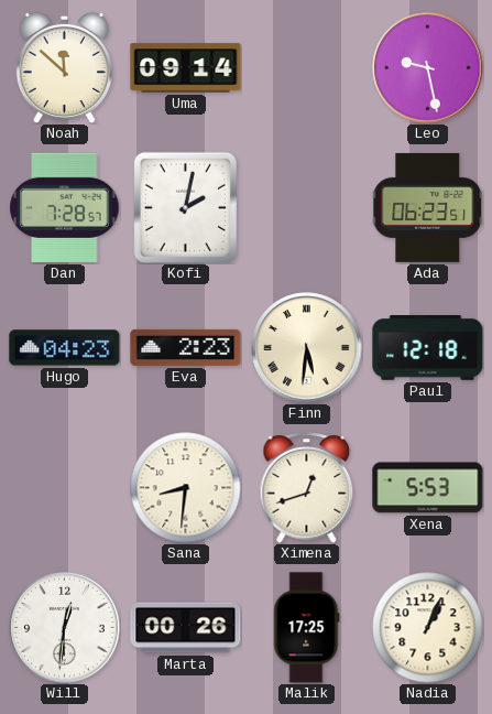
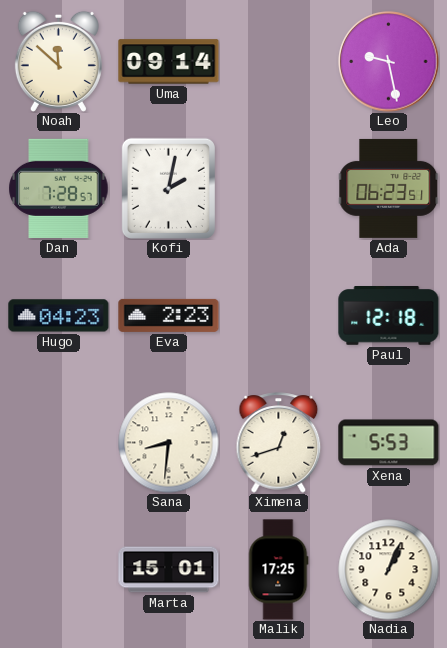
Finn: 5:31 -> none
Will: 12:31 -> none
Marta: 00:26 -> 15:01
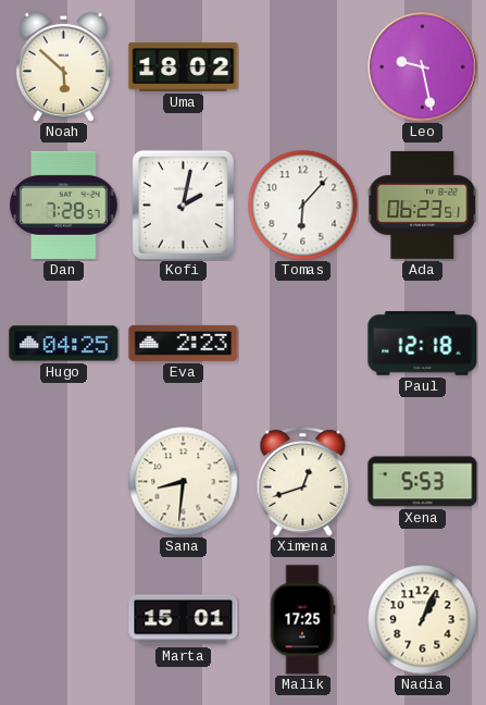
Noah: 11:52 -> 5:52
Uma: 09:14 -> 18:02
Tomas: none -> 6:07
Hugo: 04:23 -> 04:25
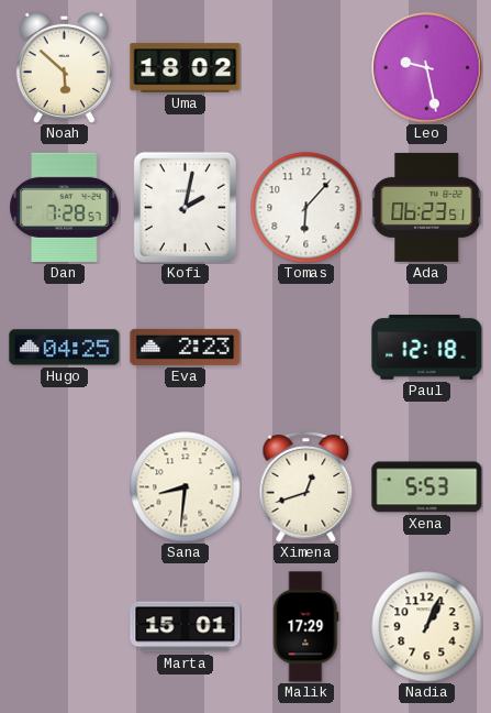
Malik: 17:25 -> 17:29
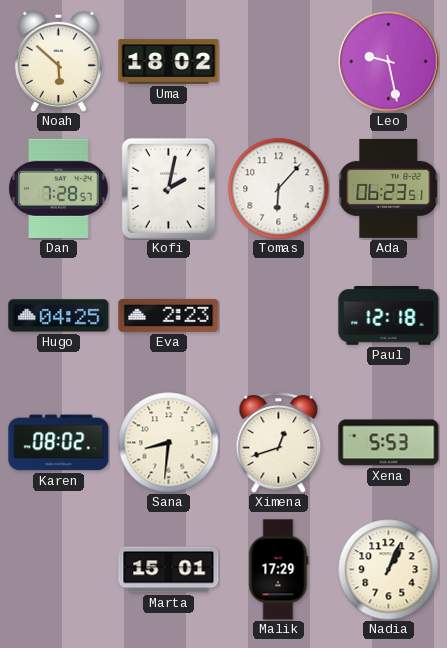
Karen: none -> 08:02
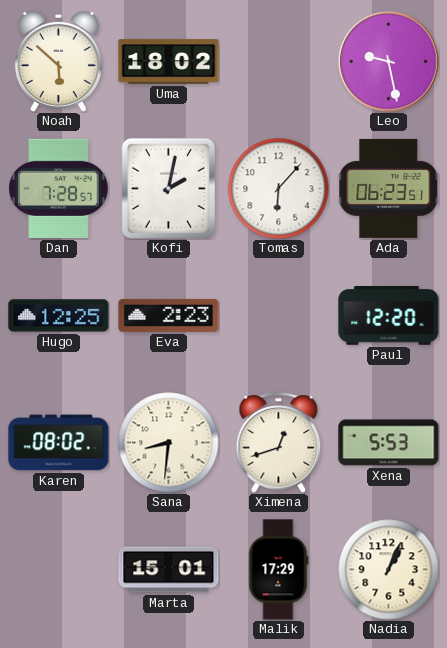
Hugo: 04:25 -> 12:25
Paul: 12:18 -> 12:20
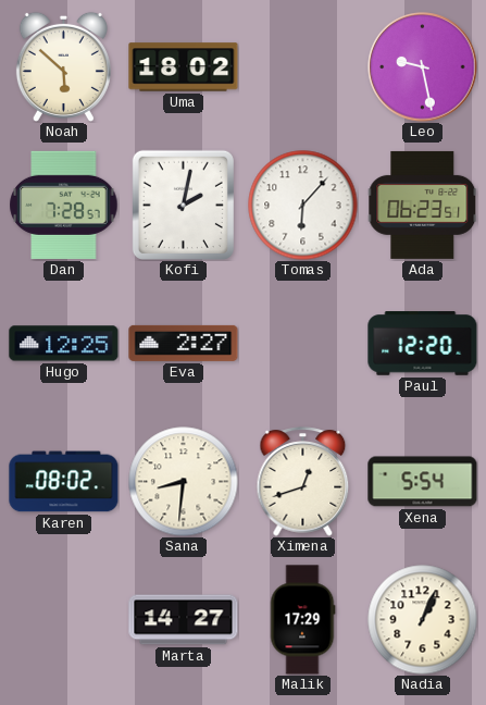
Eva: 2:23 -> 2:27
Xena: 5:53 -> 5:54
Marta: 15:01 -> 14:27
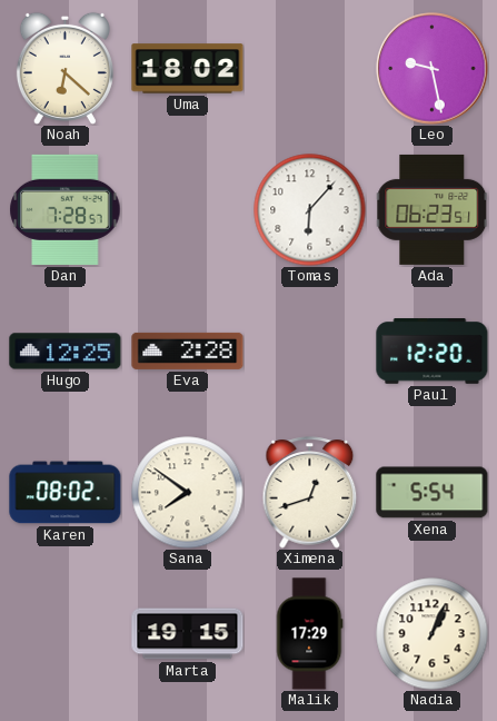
Noah: 5:52 -> 6:22
Kofi: 2:02 -> none
Eva: 2:27 -> 2:28
Sana: 8:31 -> 7:51
Marta: 14:27 -> 19:15
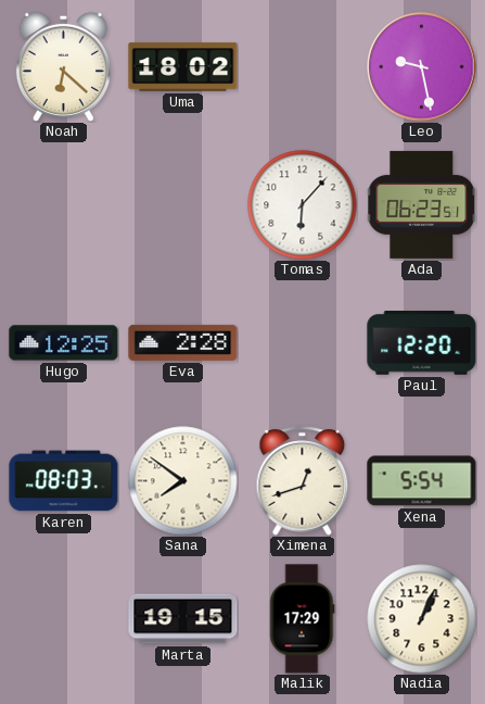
Dan: 7:28 -> none
Karen: 08:02 -> 08:03
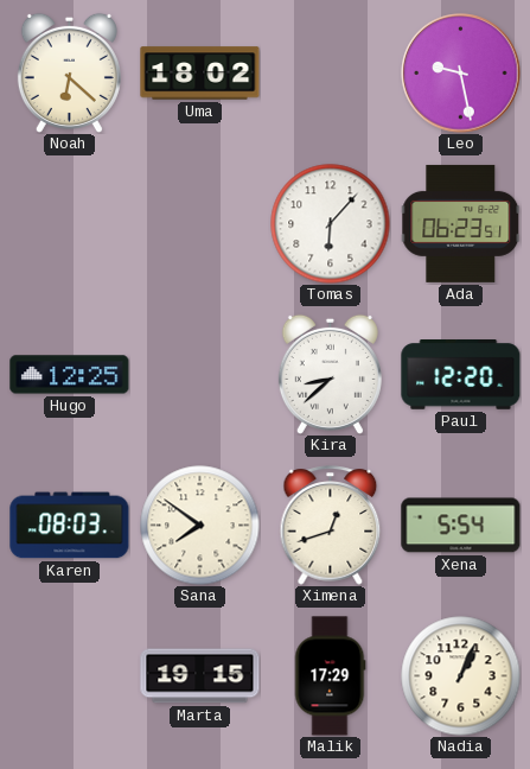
Eva: 2:28 -> none
Kira: none -> 8:38
